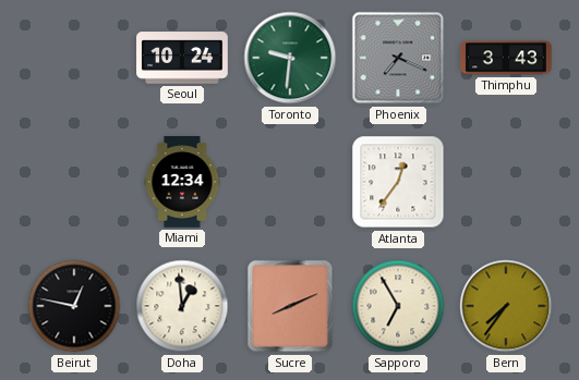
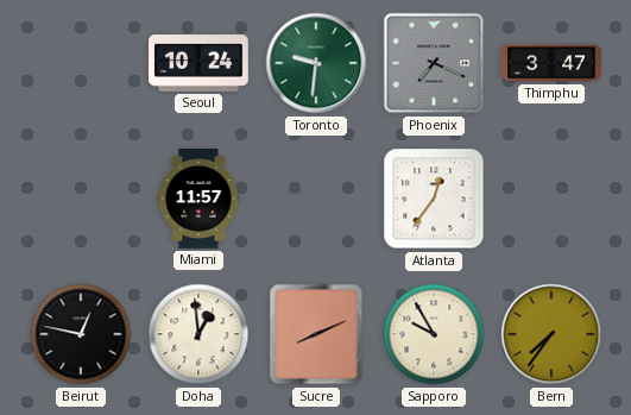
Thimphu: 3:43 -> 3:47
Miami: 12:34 -> 11:57
Sapporo: 6:55 -> 9:55
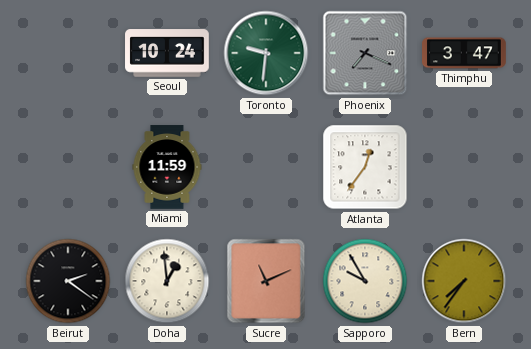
Miami: 11:57 -> 11:59
Beirut: 12:47 -> 2:21
Sucre: 8:11 -> 11:11
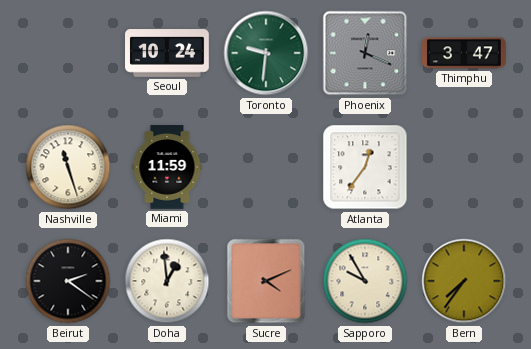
Phoenix: 7:19 -> 12:19
Nashville: none -> 11:27
Sucre: 11:11 -> 4:11
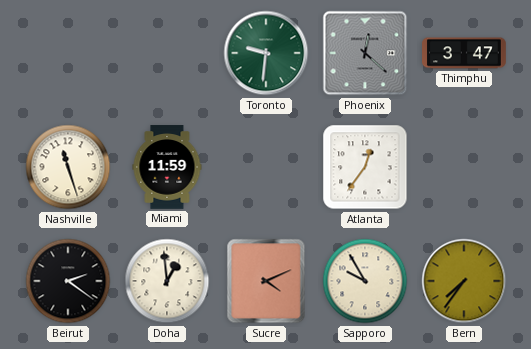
Seoul: 10:24 -> none
Phoenix: 12:19 -> 12:22
